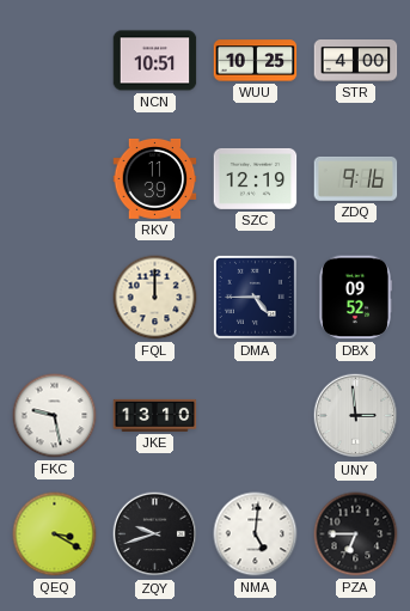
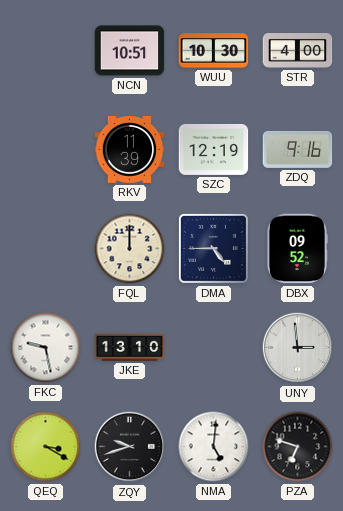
WUU: 10:25 -> 10:30
PZA: 6:45 -> 6:48
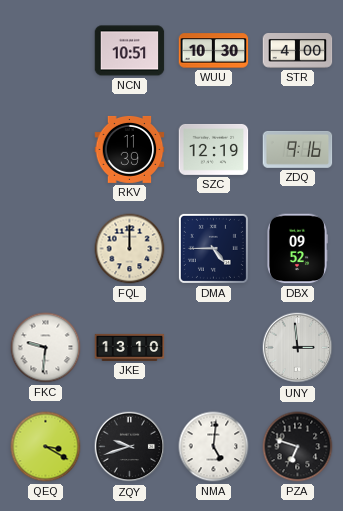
FKC: 9:28 -> 9:31
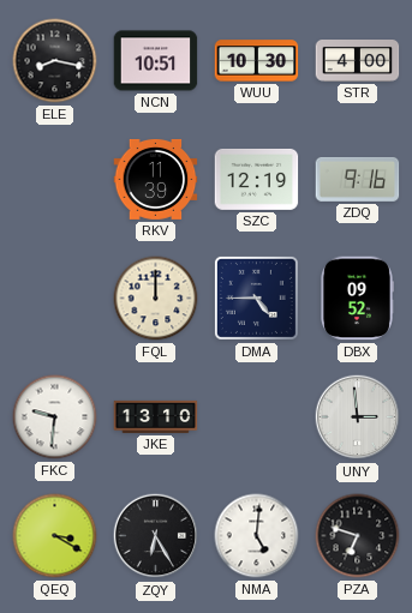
ELE: none -> 8:17
ZQY: 9:42 -> 6:25
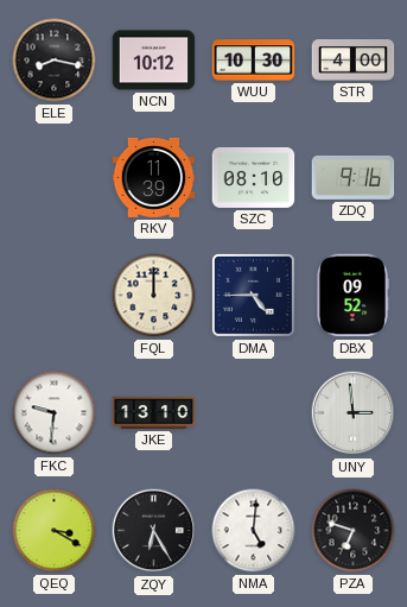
NCN: 10:51 -> 10:12
SZC: 12:19 -> 08:10
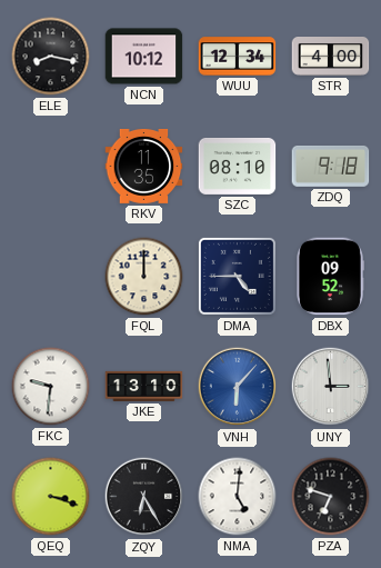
WUU: 10:30 -> 12:34
RKV: 11:39 -> 11:35
ZDQ: 9:16 -> 9:18
VNH: none -> 6:07
QEQ: 3:20 -> 3:18
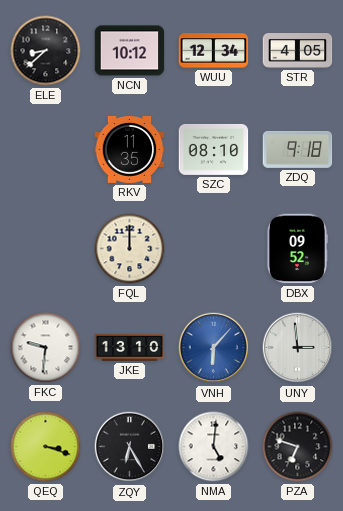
ELE: 8:17 -> 8:38
STR: 4:00 -> 4:05
DMA: 4:45 -> none
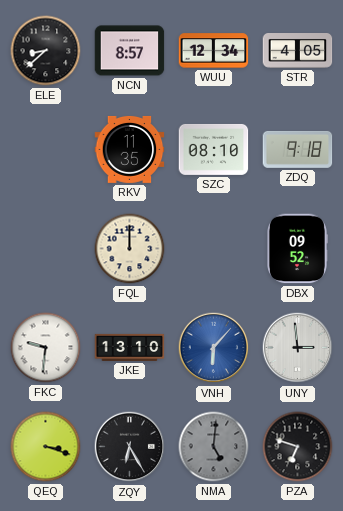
NCN: 10:12 -> 8:57
NMA dial: white -> grey
